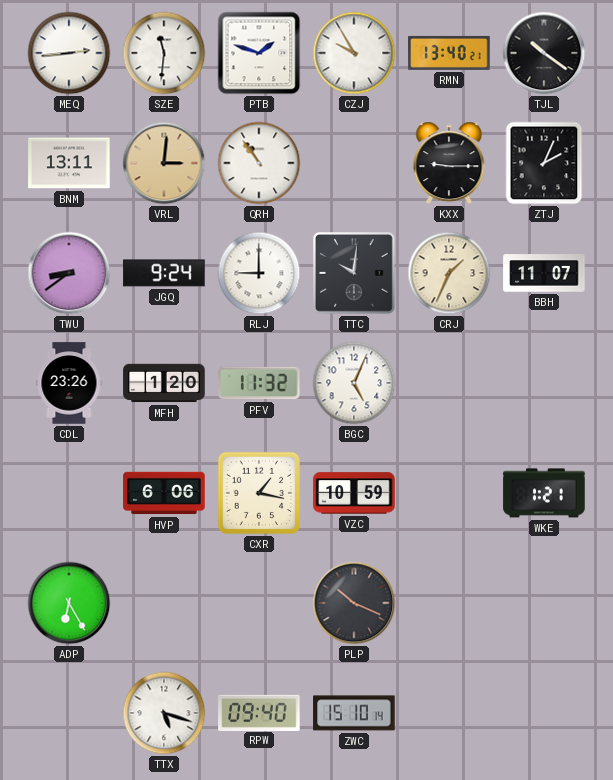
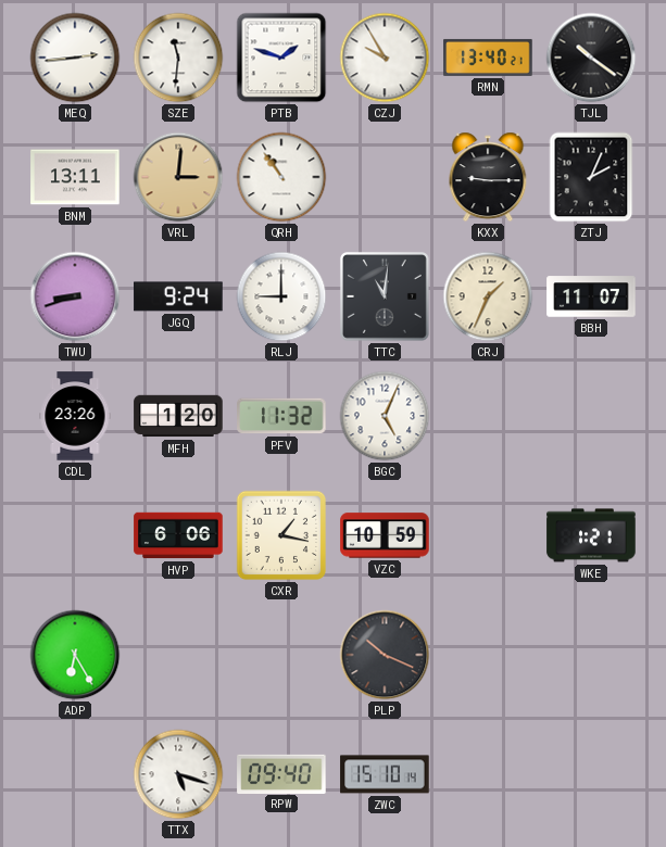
TWU: 8:39 -> 8:42
TTC: 10:01 -> 11:01
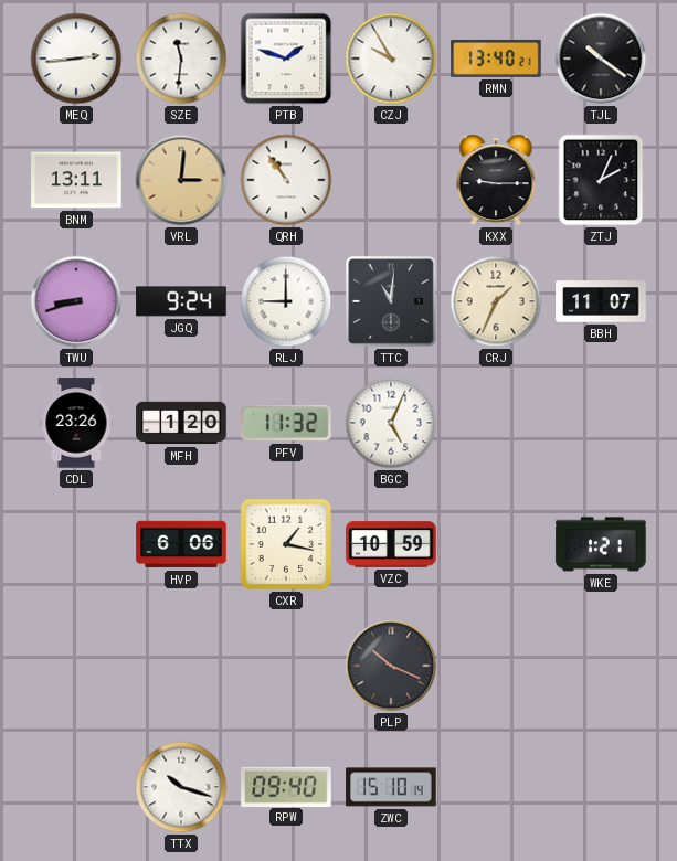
ADP: 6:25 -> none
TTX: 5:18 -> 10:18
